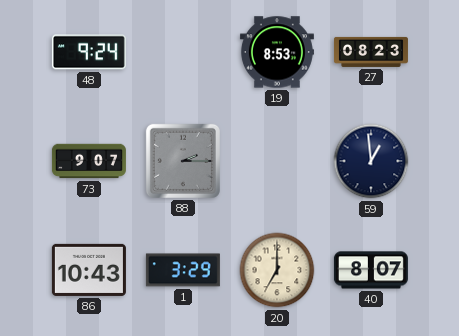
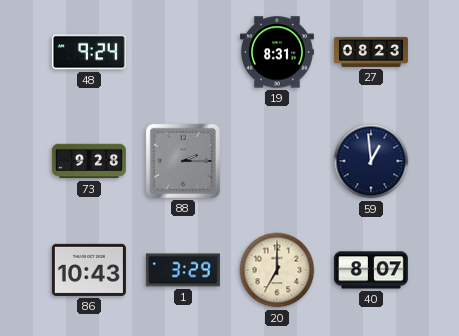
19: 8:53 -> 8:31
73: 9:07 -> 9:28
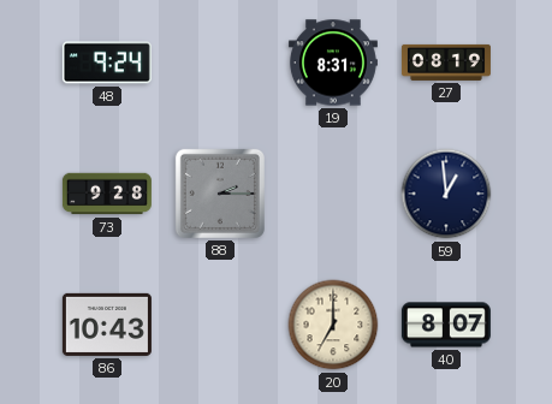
27: 08:23 -> 08:19
1: 3:29 -> none
